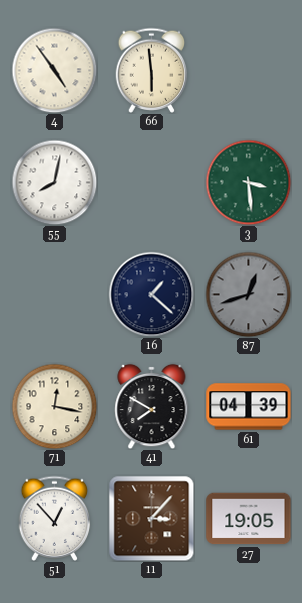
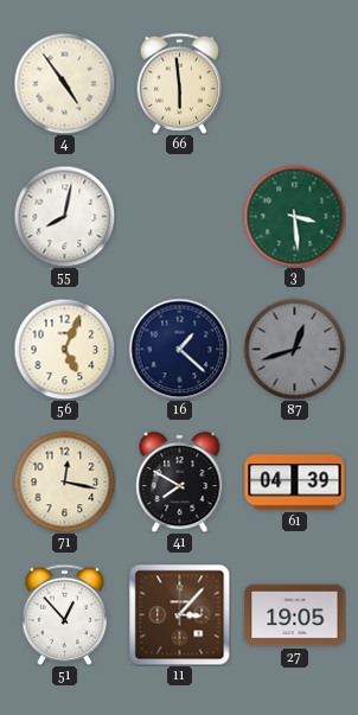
56: none -> 5:04
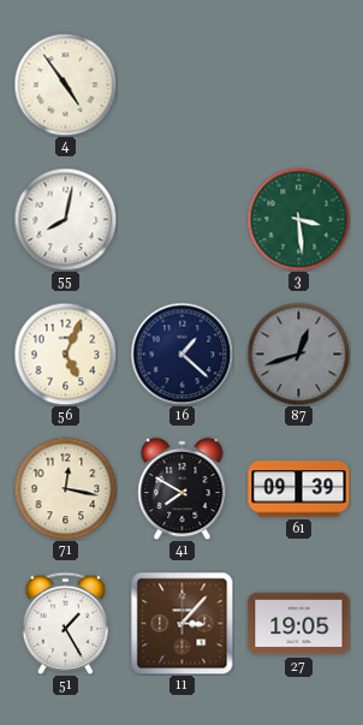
66: 5:59 -> none
61: 04:39 -> 09:39
51: 12:53 -> 1:25
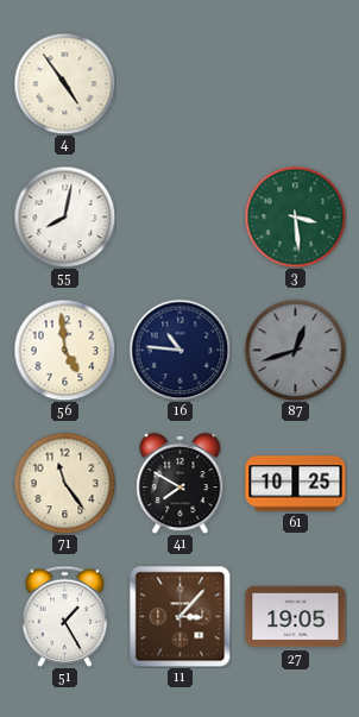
56: 5:04 -> 4:59
16: 1:22 -> 10:46
71: 12:17 -> 11:24
61: 09:39 -> 10:25
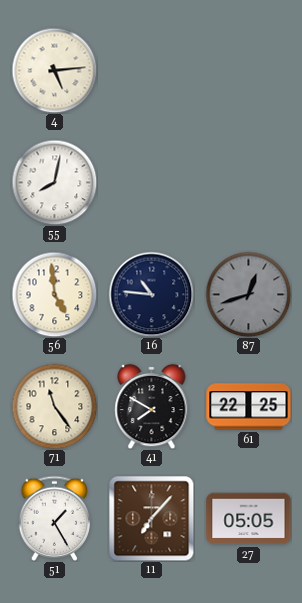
4: 4:54 -> 5:14
3: 3:29 -> none
61: 10:25 -> 22:25
11: 3:07 -> 7:07
27: 19:05 -> 05:05
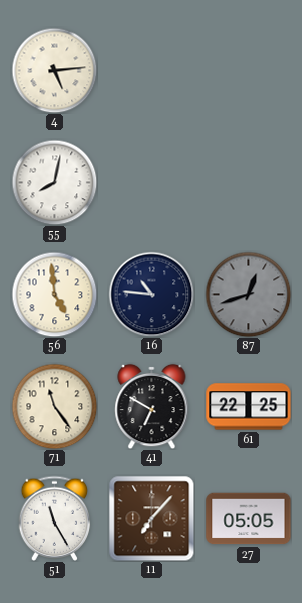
41: 7:50 -> 6:50
51: 1:25 -> 11:25
